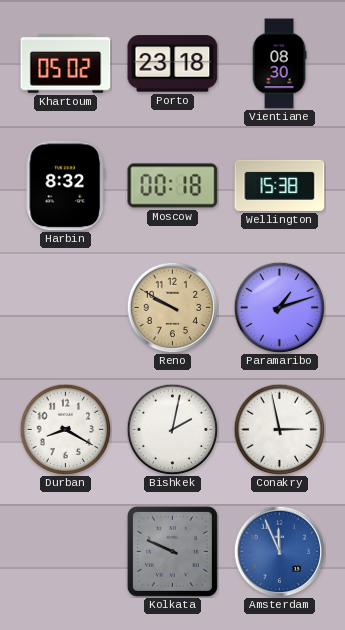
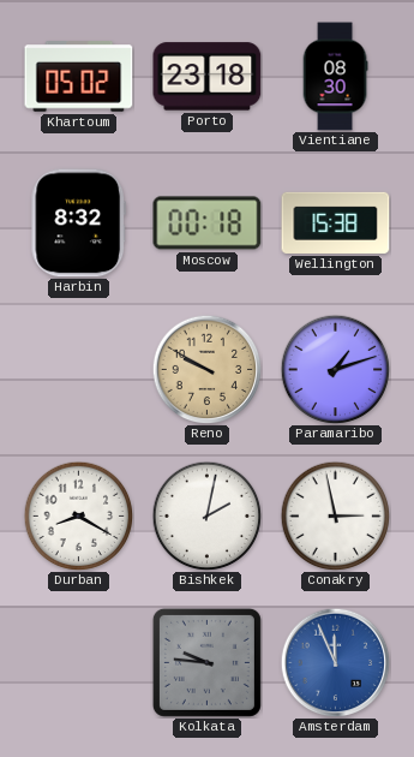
Kolkata: 9:49 -> 9:46
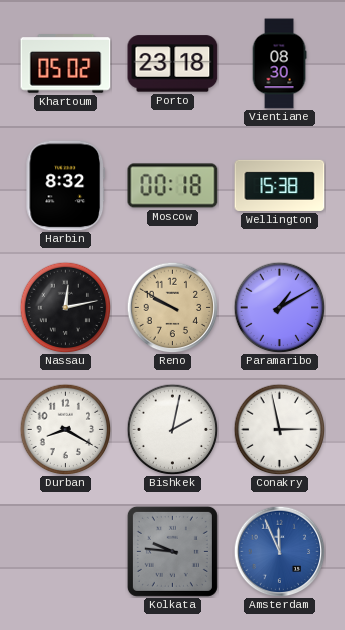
Nassau: none -> 12:13
Paramaribo: 1:12 -> 1:10
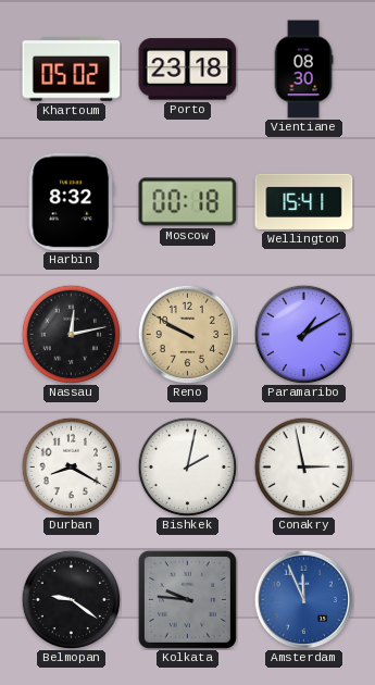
Wellington: 15:38 -> 15:41
Belmopan: none -> 9:21
